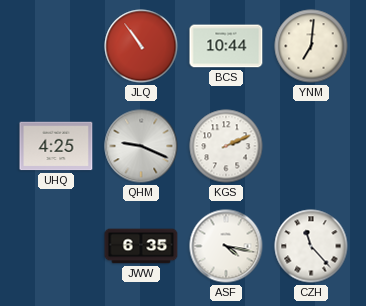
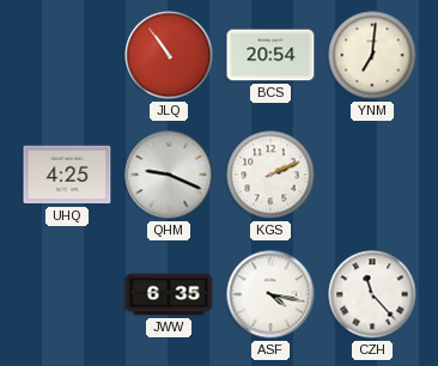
BCS: 10:44 -> 20:54
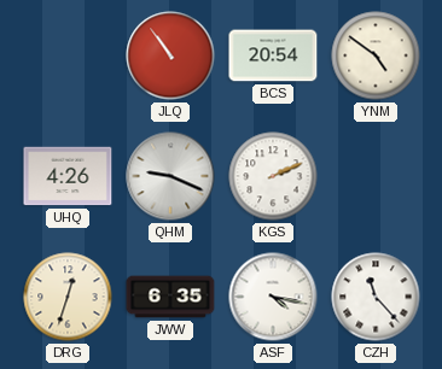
YNM: 7:01 -> 4:51
UHQ: 4:25 -> 4:26
DRG: none -> 12:33
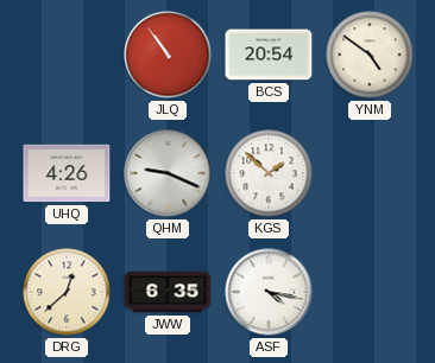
KGS: 2:11 -> 1:52
DRG: 12:33 -> 12:38
CZH: 11:23 -> none
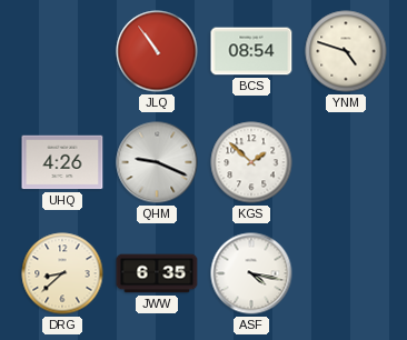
BCS: 20:54 -> 08:54
YNM: 4:51 -> 4:48
DRG: 12:38 -> 8:38
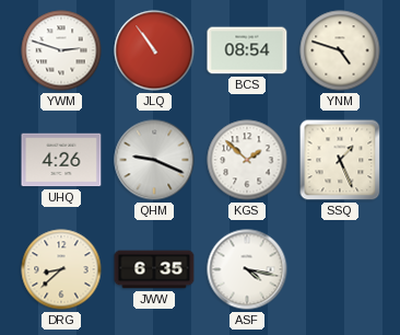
YWM: none -> 2:48
SSQ: none -> 1:26
